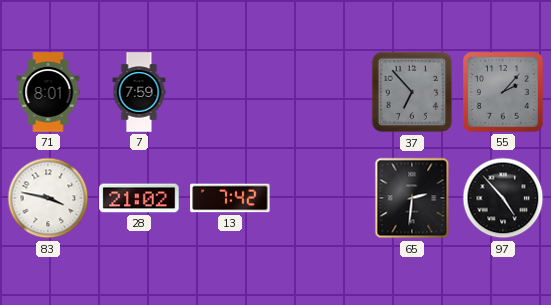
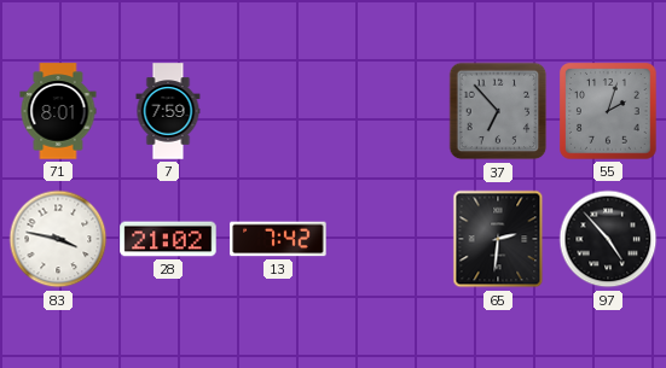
55: 2:07 -> 2:03
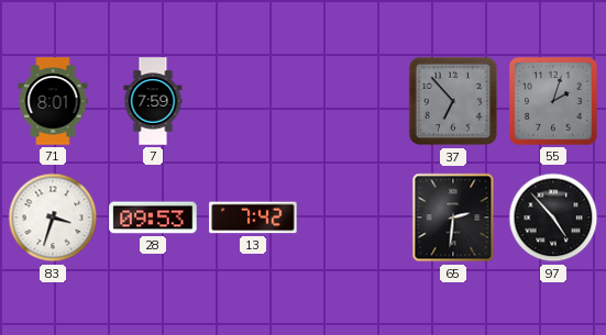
83: 3:47 -> 3:33
28: 21:02 -> 09:53
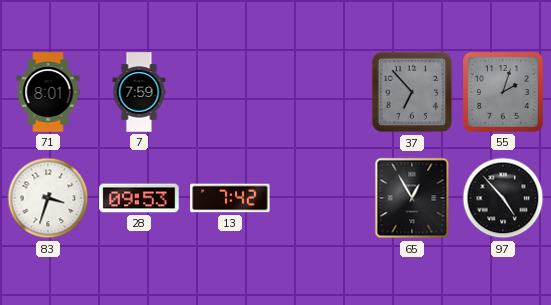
65: 2:31 -> 12:55
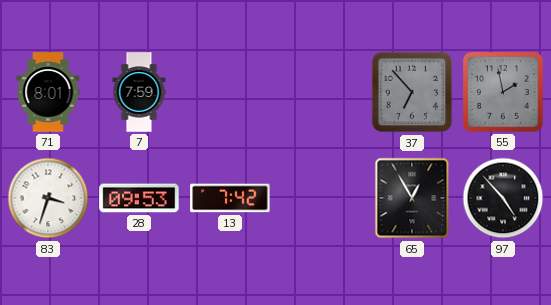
55: 2:03 -> 1:58
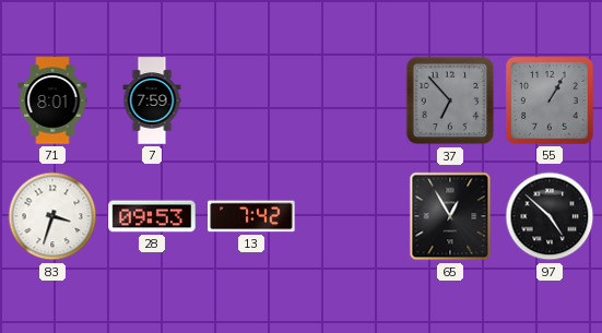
55: 1:58 -> 1:05
97: 4:53 -> 4:52
